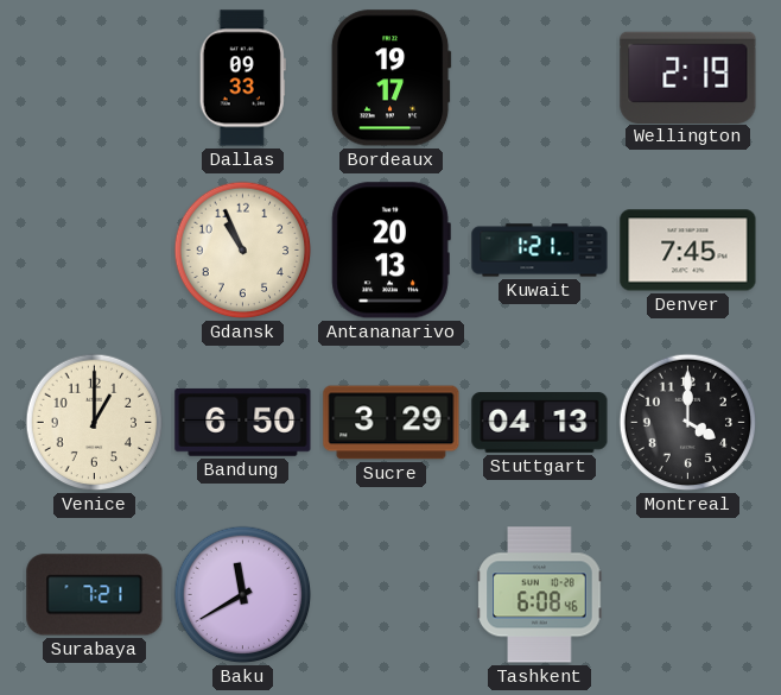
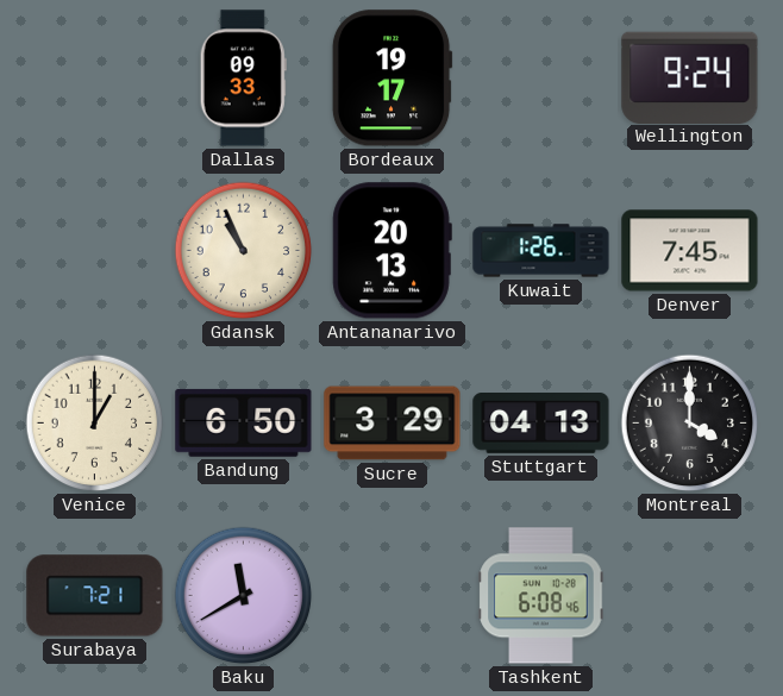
Wellington: 2:19 -> 9:24
Kuwait: 1:21 -> 1:26
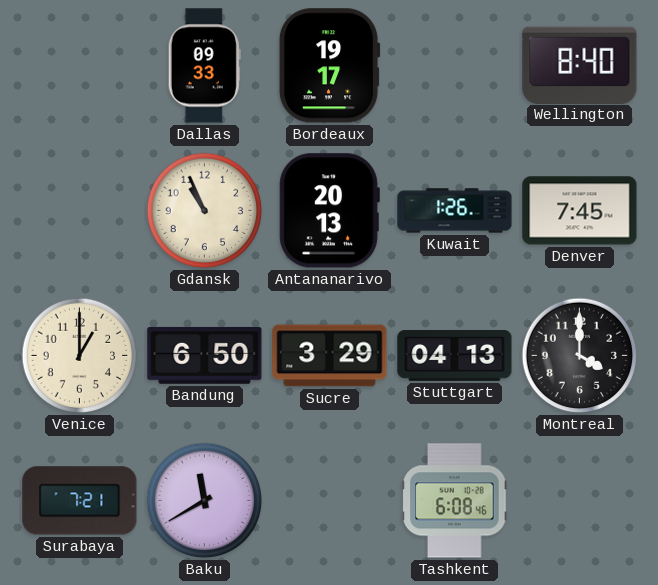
Wellington: 9:24 -> 8:40
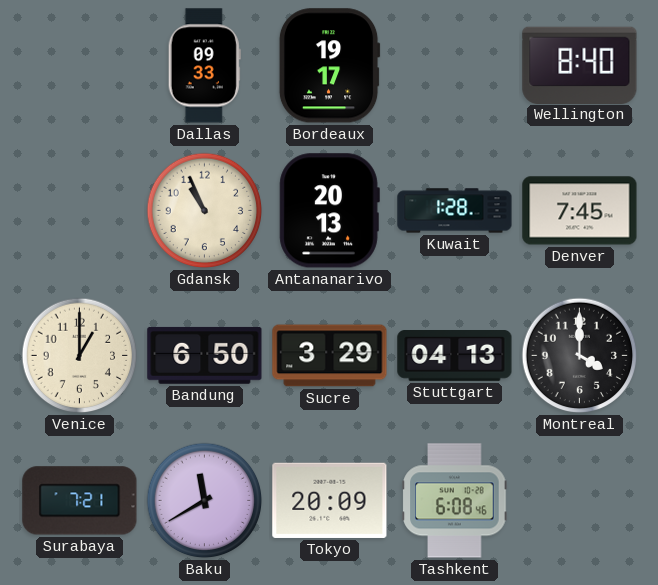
Kuwait: 1:26 -> 1:28
Tokyo: none -> 20:09
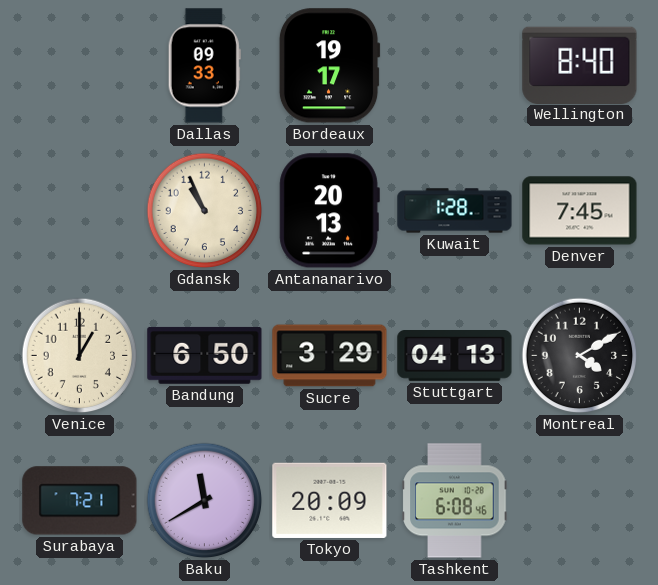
Montreal: 4:00 -> 4:10
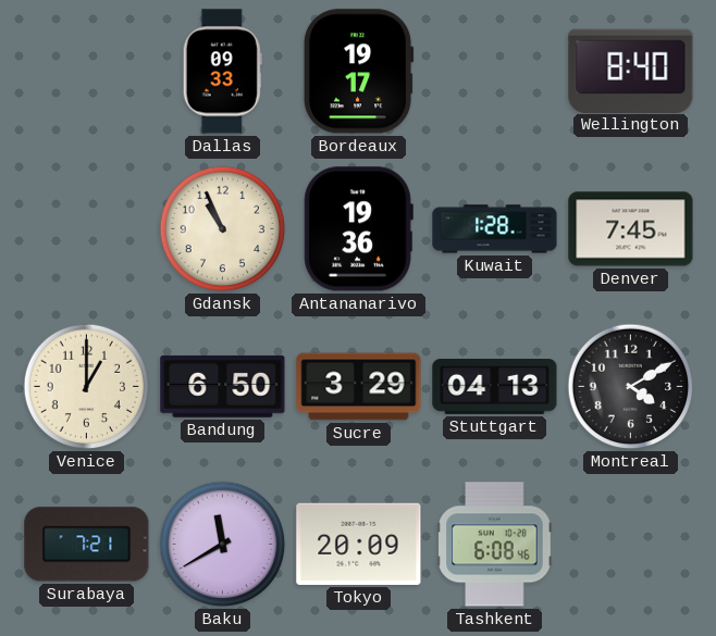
Antananarivo: 20:13 -> 19:36
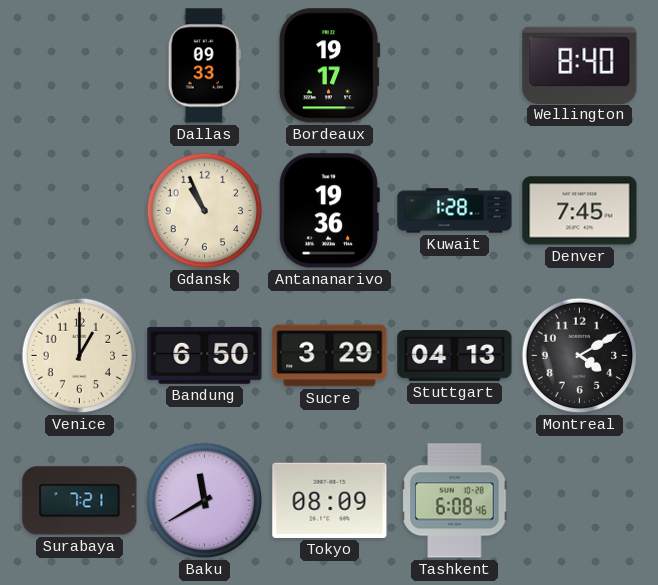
Tokyo: 20:09 -> 08:09
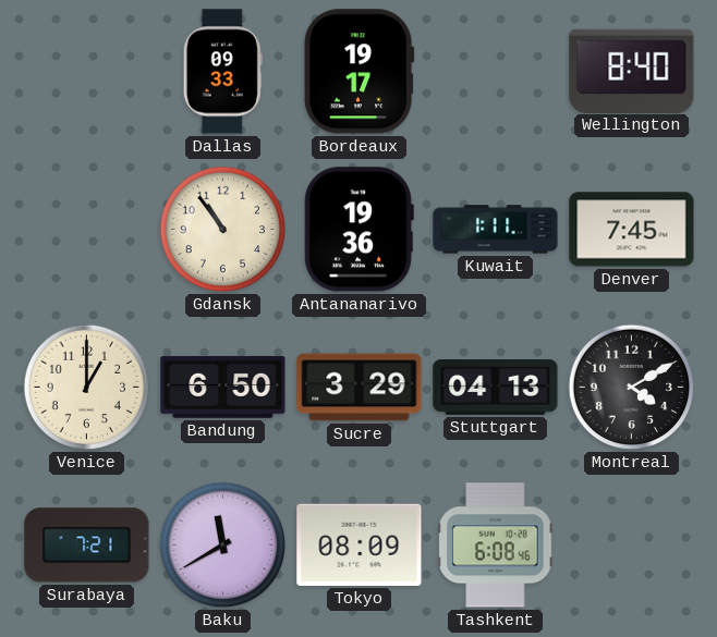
Gdansk: 10:56 -> 10:54
Kuwait: 1:28 -> 1:11
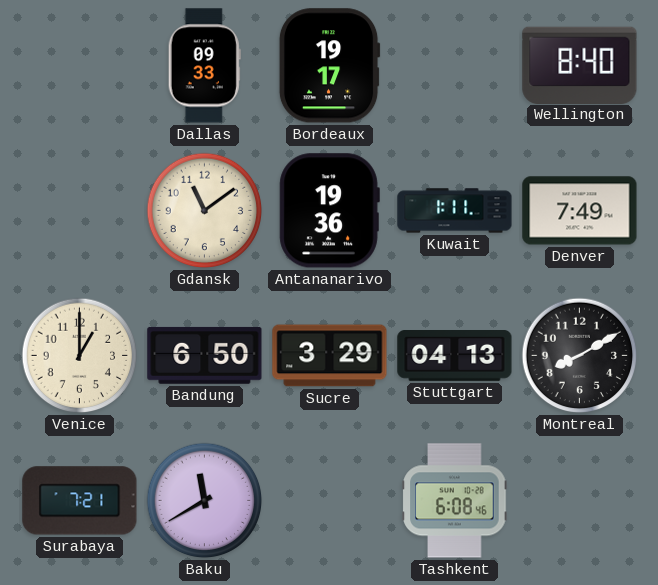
Gdansk: 10:54 -> 11:09
Denver: 7:45 -> 7:49
Montreal: 4:10 -> 8:10
Tokyo: 08:09 -> none
